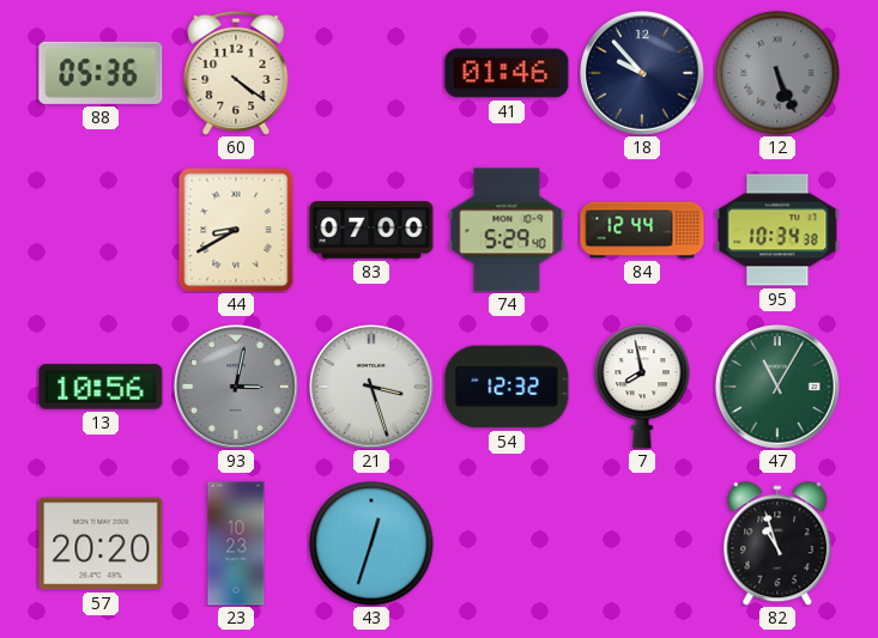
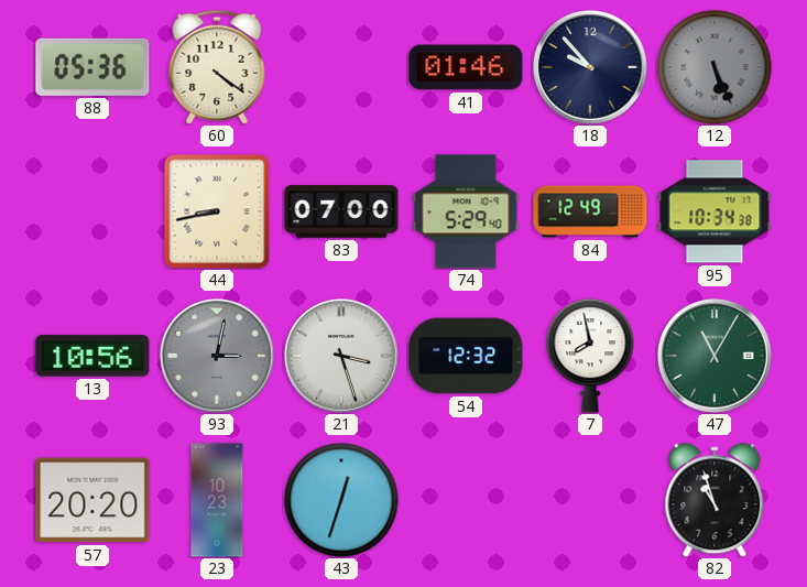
44: 8:40 -> 8:43
84: 12:44 -> 12:49
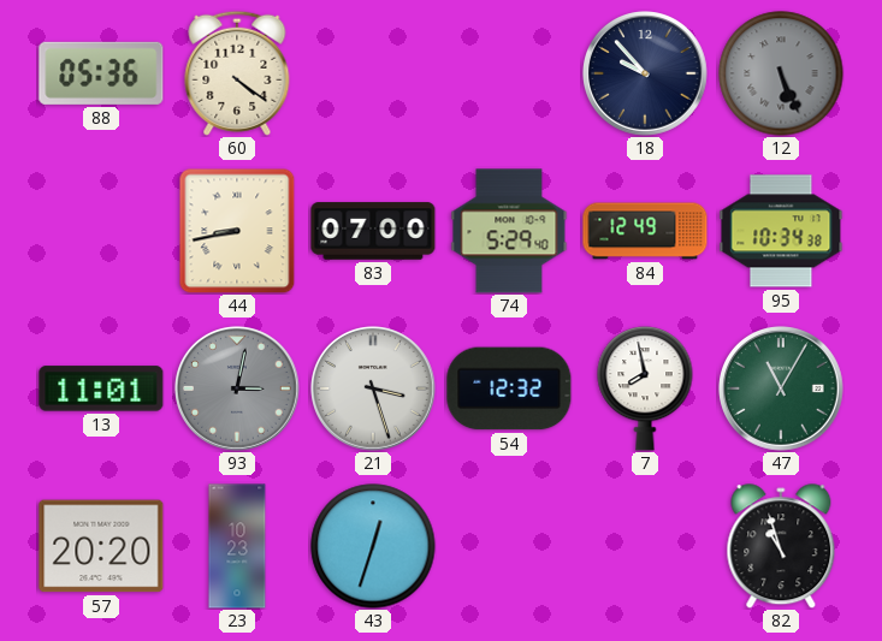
41: 01:46 -> none
13: 10:56 -> 11:01
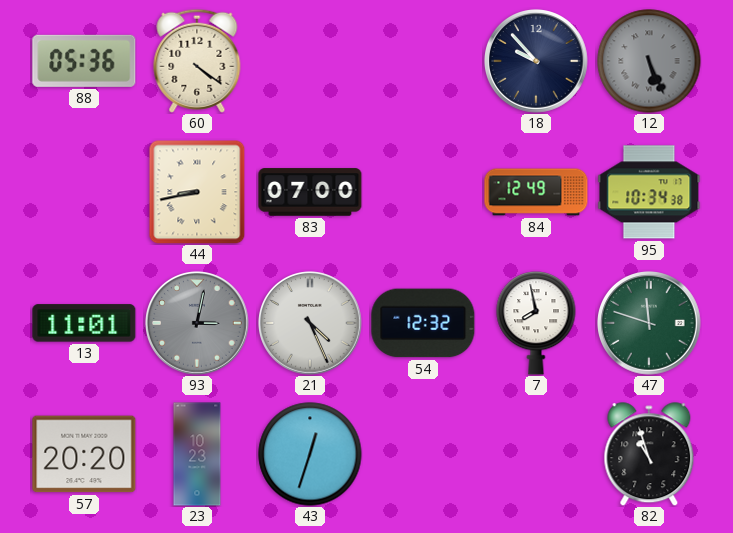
74: 5:29 -> none
21: 3:27 -> 4:26
47: 11:05 -> 11:48
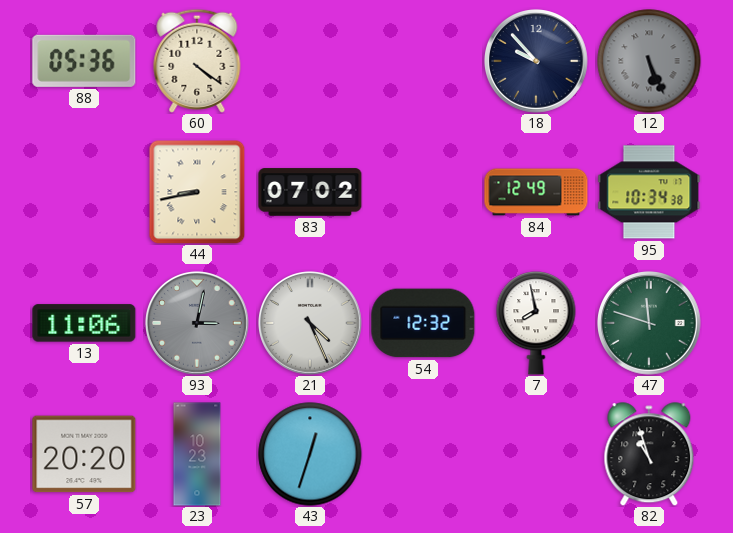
83: 07:00 -> 07:02
13: 11:01 -> 11:06
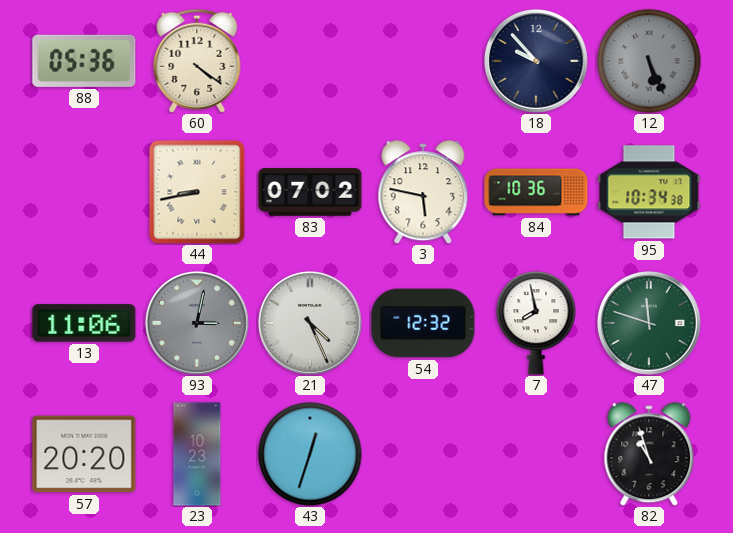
3: none -> 5:47
84: 12:49 -> 10:36
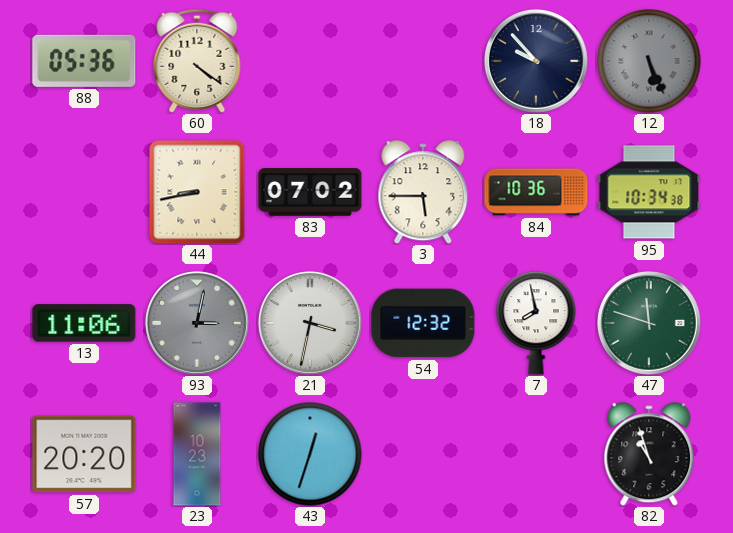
3: 5:47 -> 5:45
21: 4:26 -> 3:32
